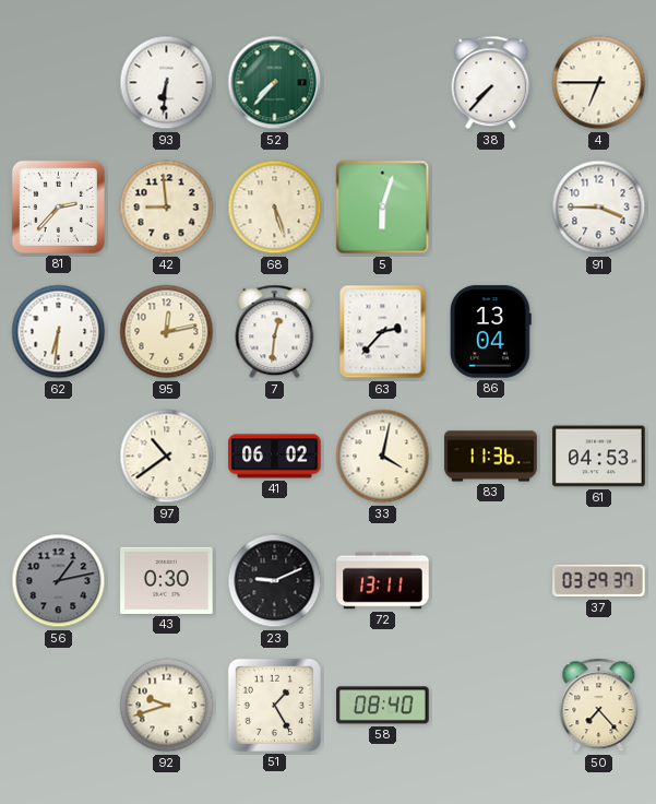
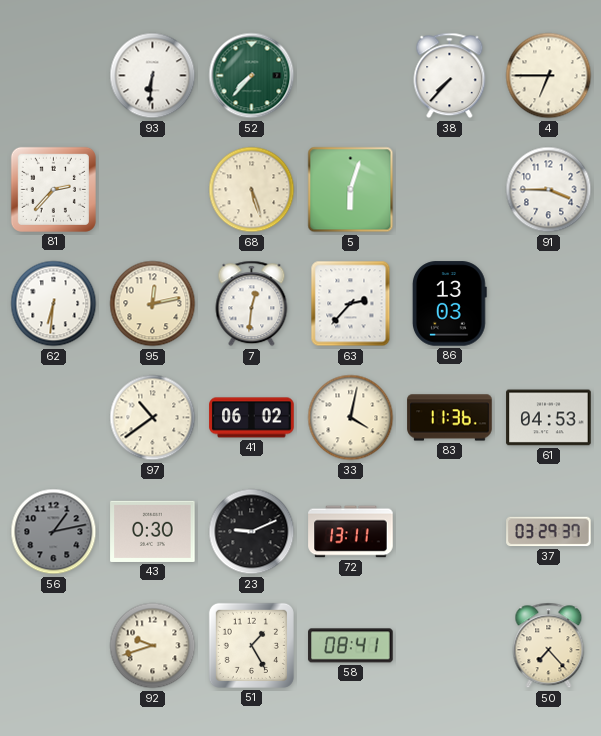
42: 8:59 -> none
86: 13:04 -> 13:03
58: 08:40 -> 08:41
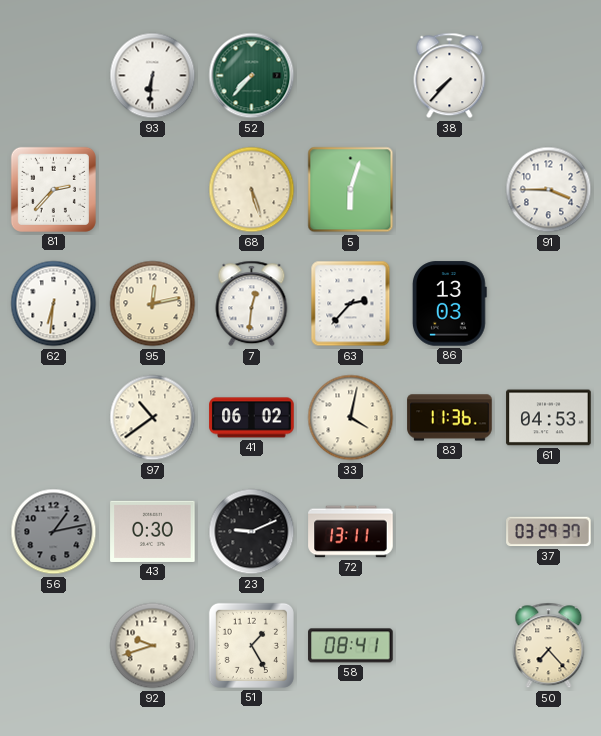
4: 6:45 -> none
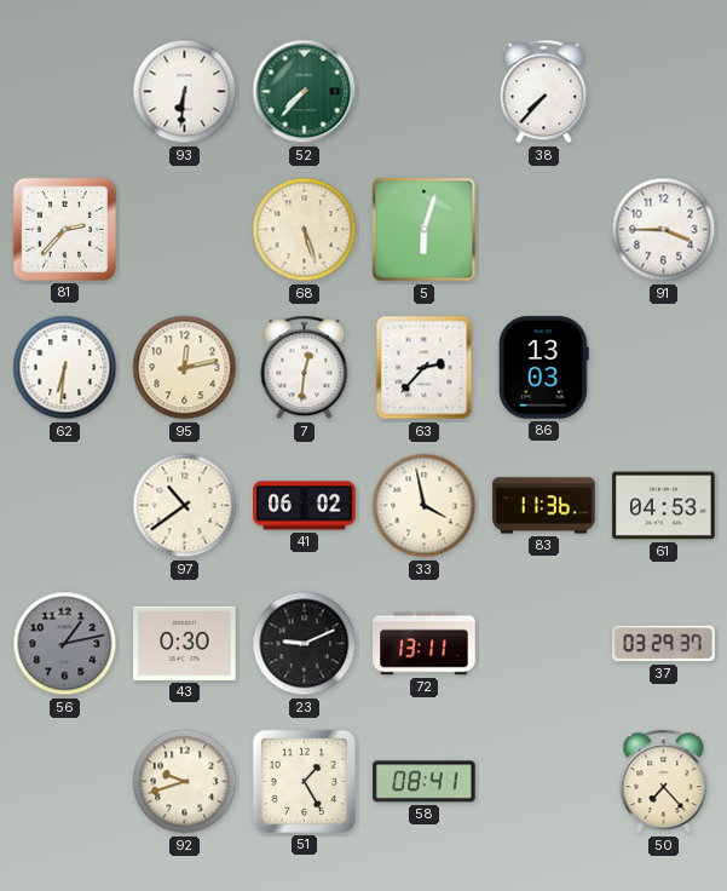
33: 4:02 -> 3:58
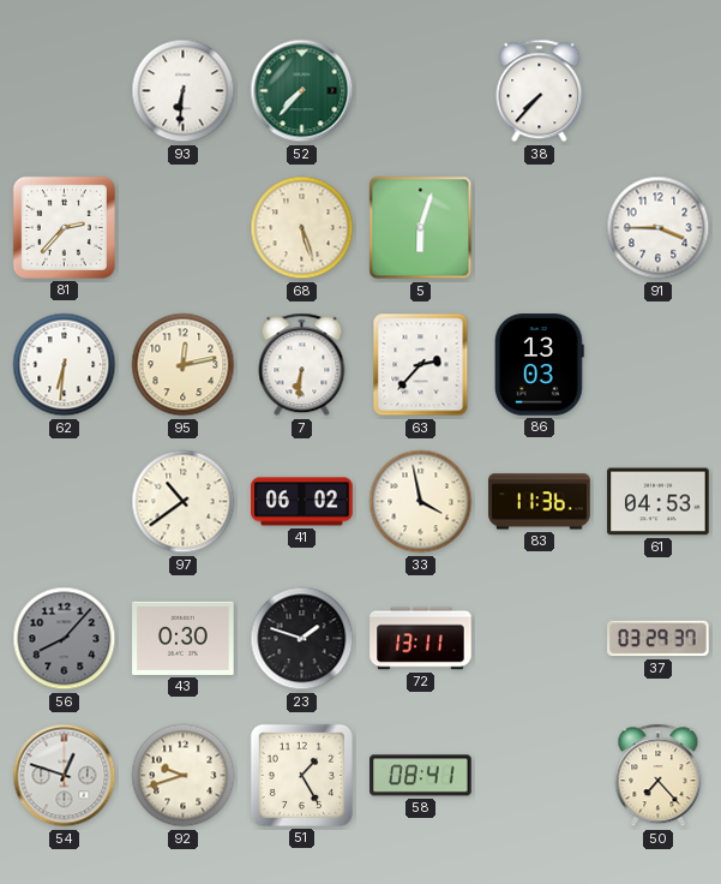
7: 12:31 -> 6:31
56: 1:13 -> 8:07
23: 9:11 -> 1:48
54: none -> 12:48
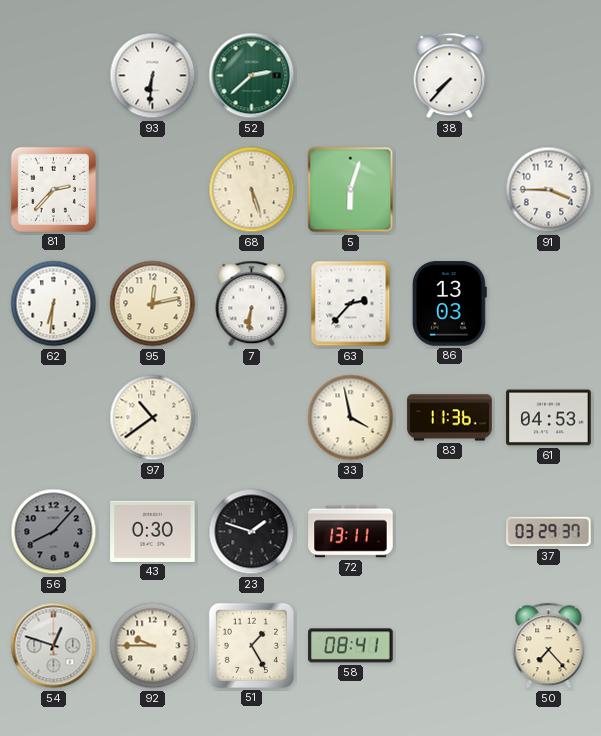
52: 7:37 -> 2:38
41: 06:02 -> none
92: 9:42 -> 9:45
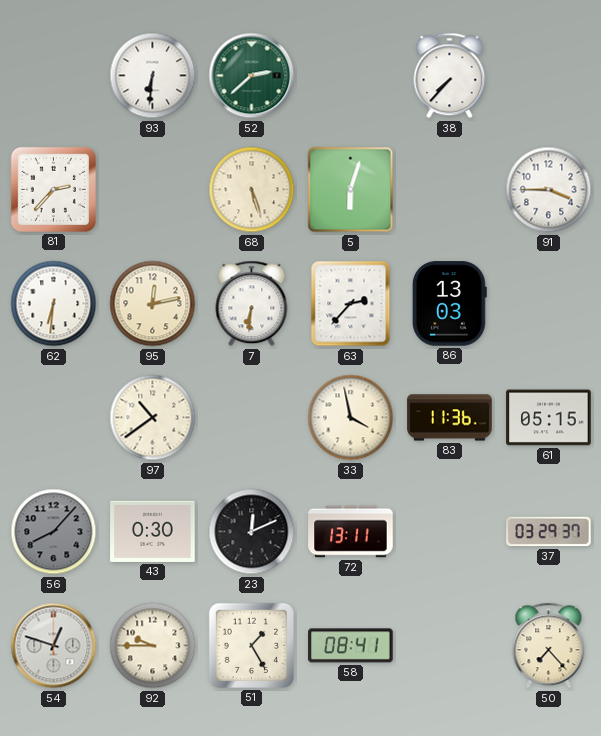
61: 04:53 -> 05:15
23: 1:48 -> 12:11
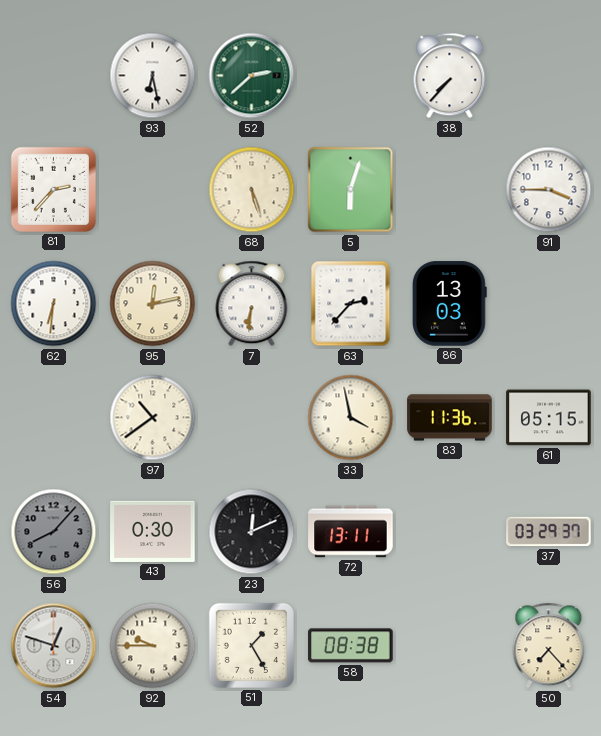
93: 6:31 -> 6:28
58: 08:41 -> 08:38
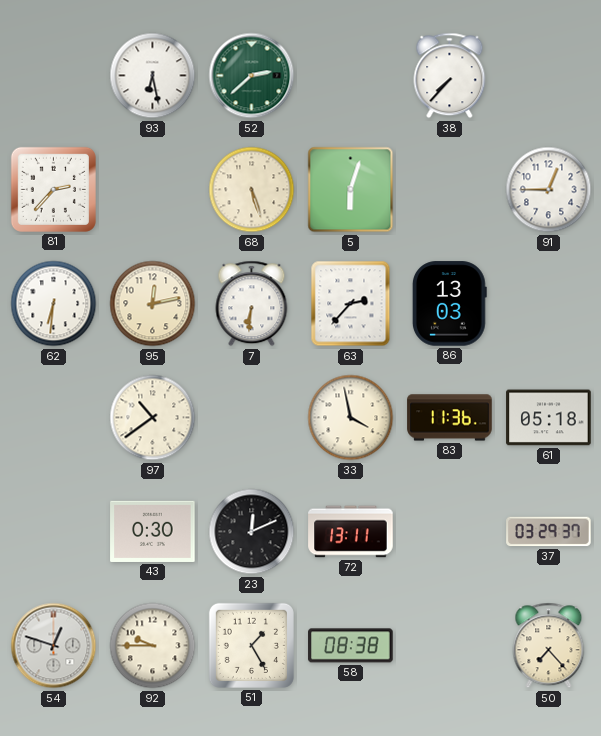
91: 3:45 -> 12:45
61: 05:15 -> 05:18
56: 8:07 -> none
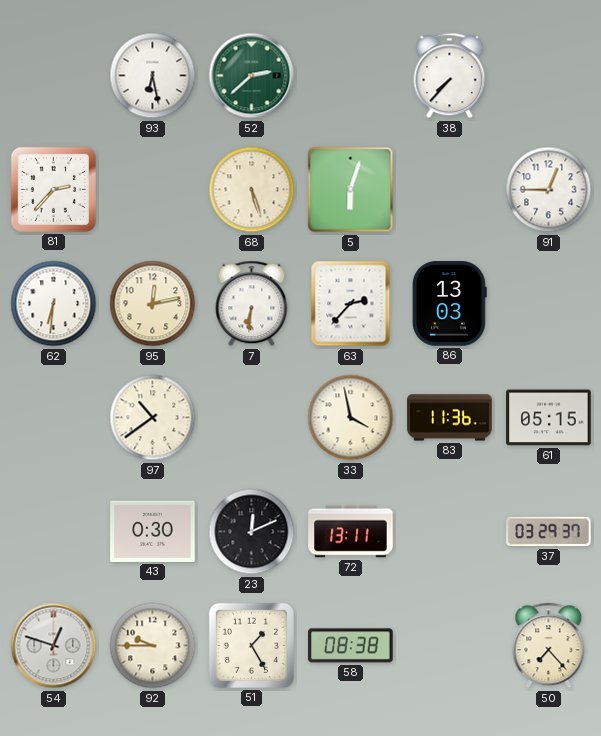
61: 05:18 -> 05:15
